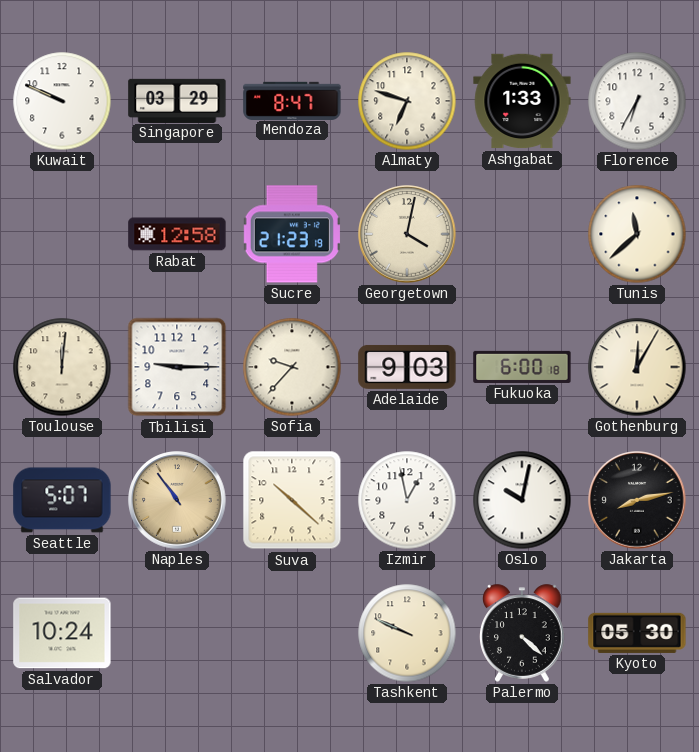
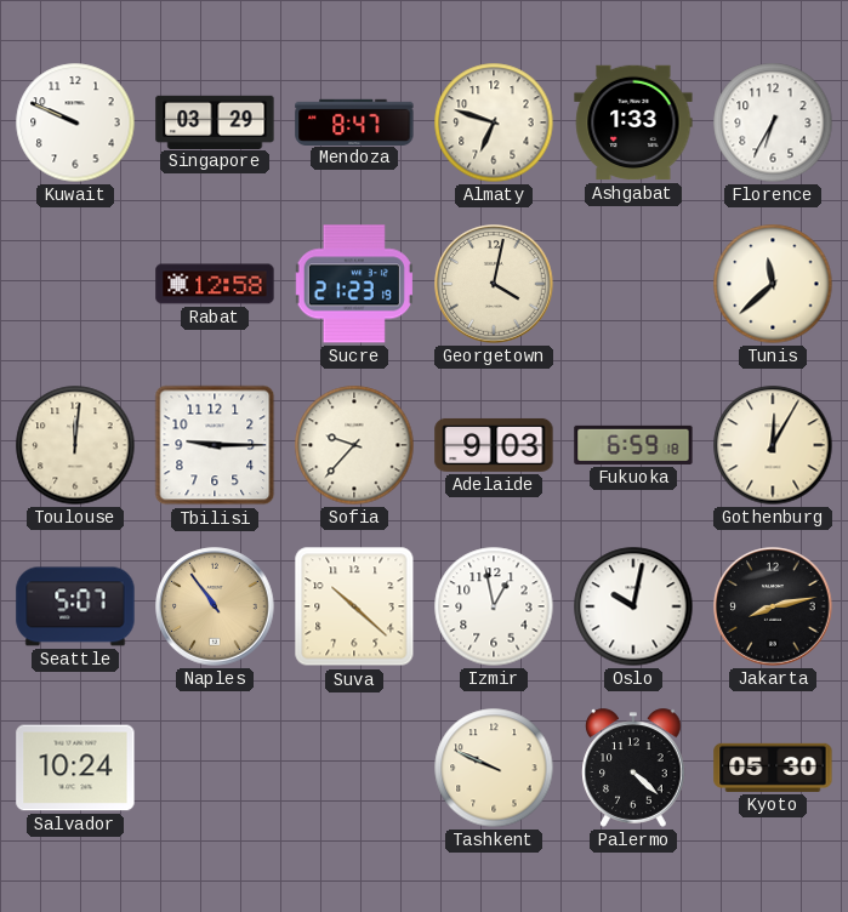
Fukuoka: 6:00 -> 6:59
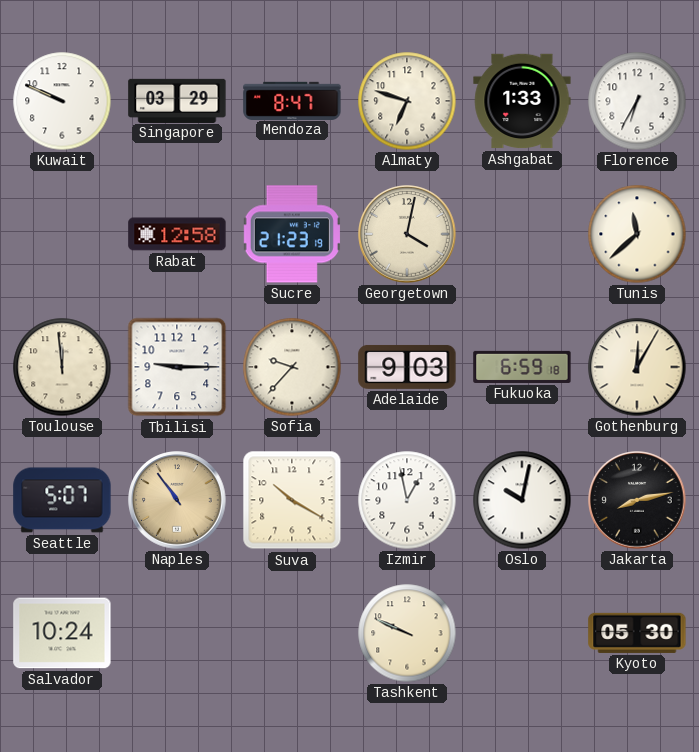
Toulouse: 12:01 -> 11:59
Suva: 10:22 -> 10:20
Palermo: 4:22 -> none
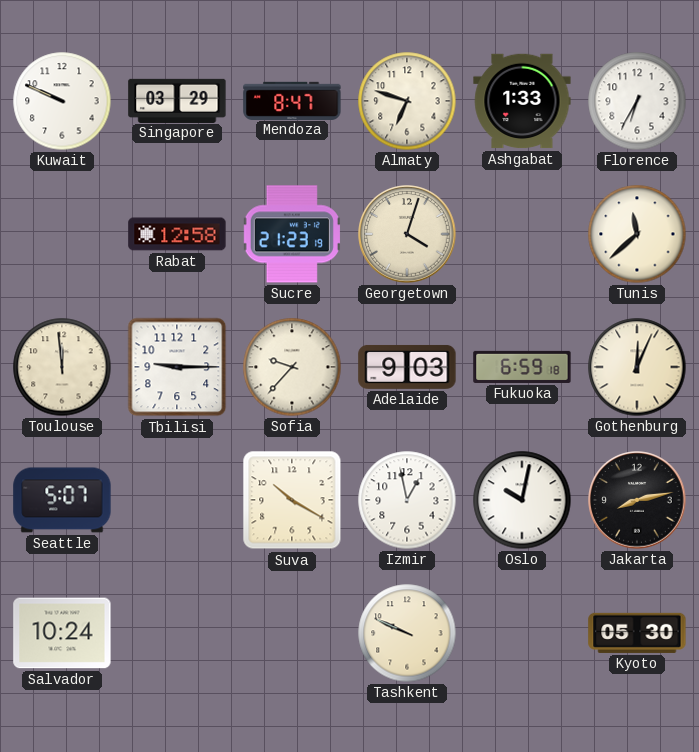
Georgetown: 4:02 -> 4:03
Gothenburg: 12:05 -> 12:04
Naples: 10:54 -> none
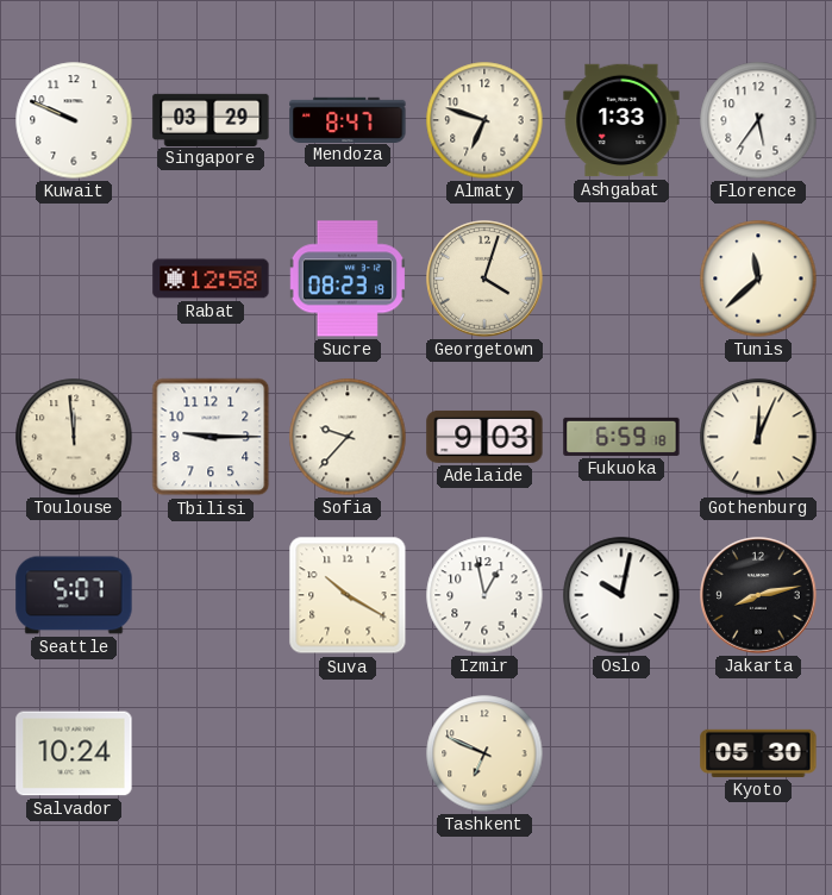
Florence: 6:35 -> 5:36
Sucre: 21:23 -> 08:23
Tashkent: 9:49 -> 6:49
